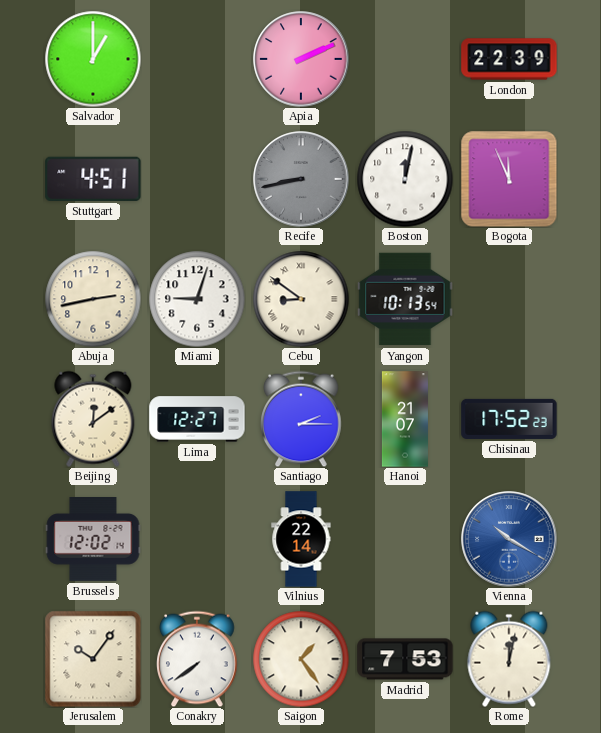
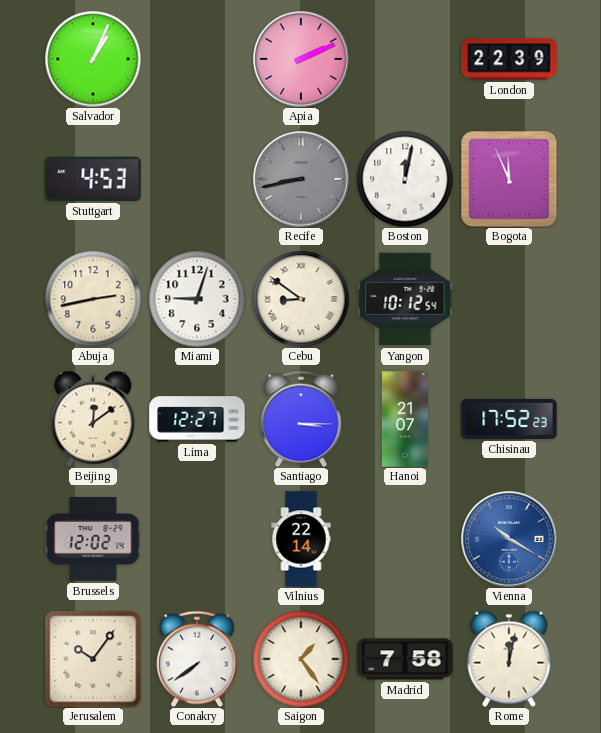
Salvador: 1:00 -> 1:04
Stuttgart: 4:51 -> 4:53
Yangon: 10:13 -> 10:12
Santiago: 2:15 -> 3:15
Madrid: 7:53 -> 7:58
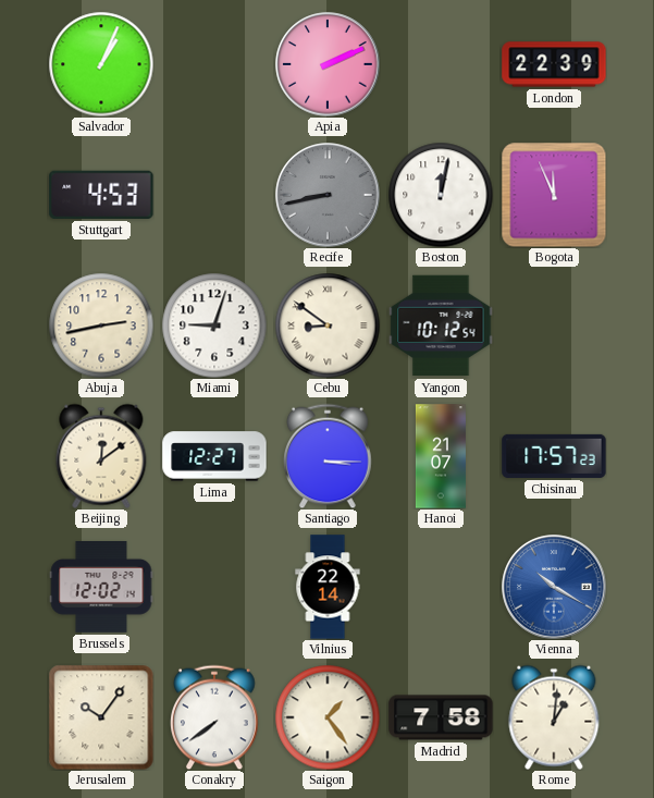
Chisinau: 17:52 -> 17:57
Rome: 12:02 -> 1:01
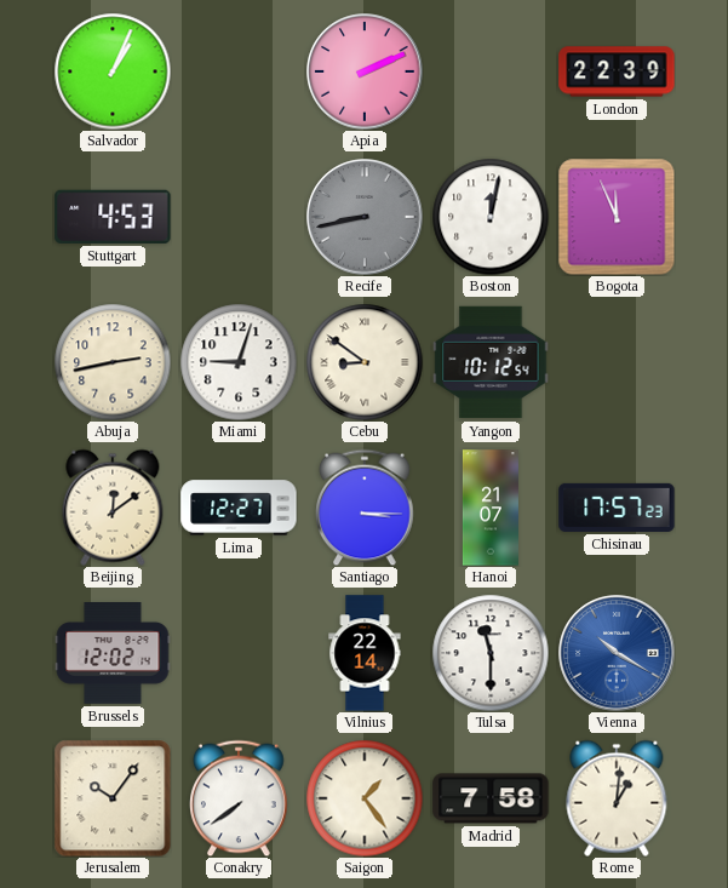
Tulsa: none -> 11:30
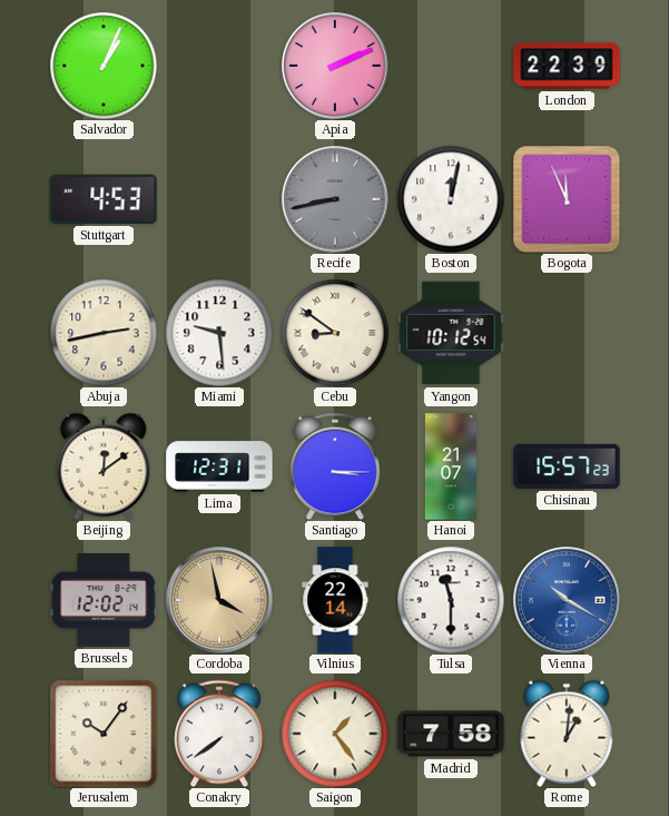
Miami: 9:03 -> 9:29
Lima: 12:27 -> 12:31
Chisinau: 17:57 -> 15:57
Cordoba: none -> 3:58
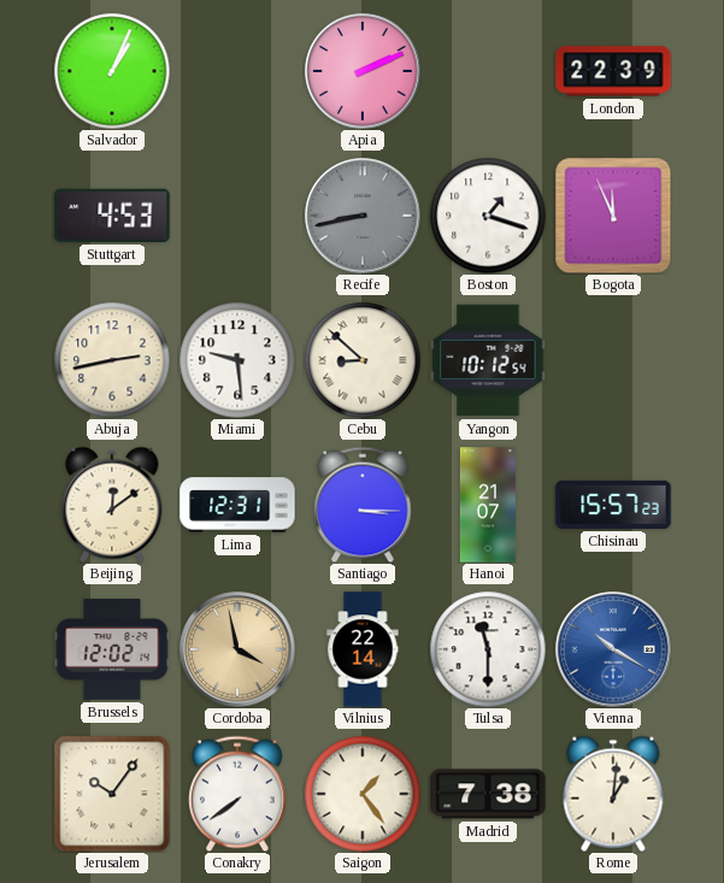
Boston: 12:02 -> 1:18
Cebu: 8:51 -> 8:52
Madrid: 7:58 -> 7:38
